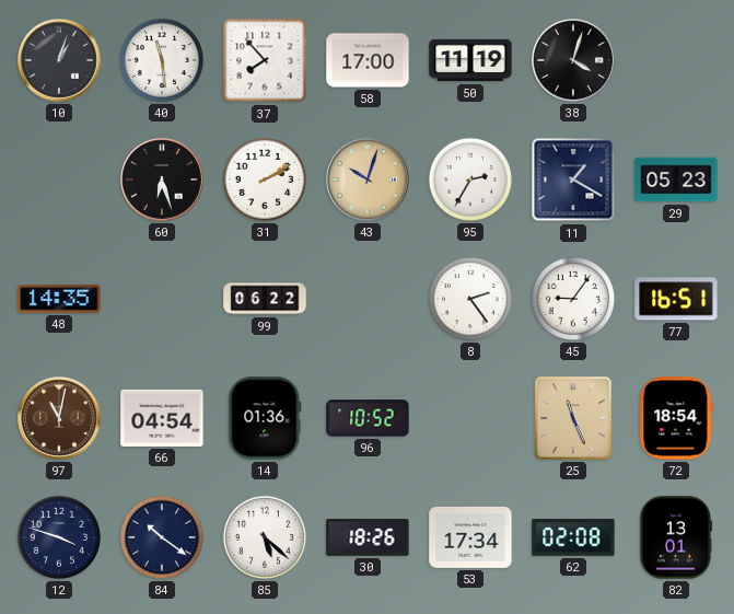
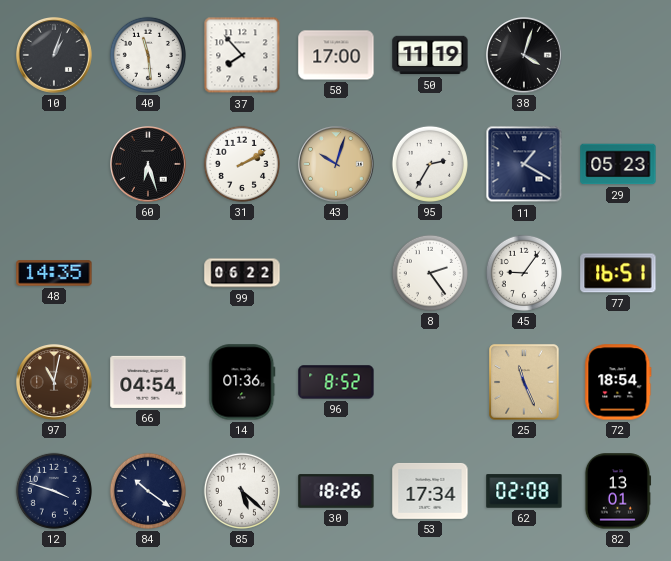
96: 10:52 -> 8:52
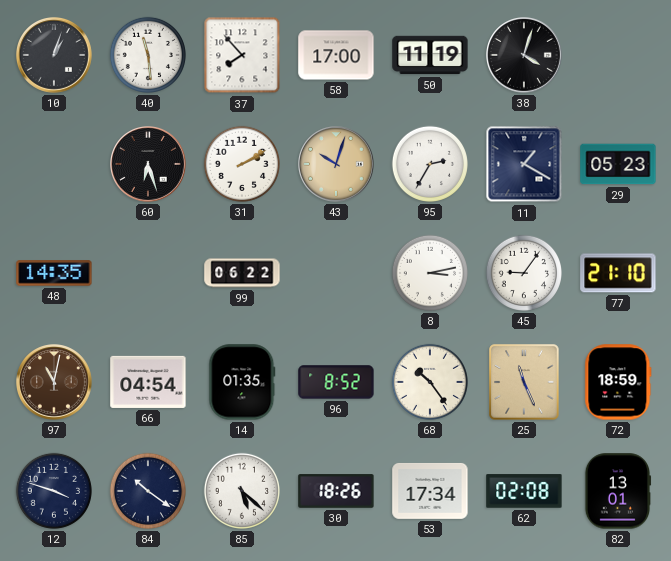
8: 2:24 -> 3:13
77: 16:51 -> 21:10
14: 01:36 -> 01:35
68: none -> 10:24
72: 18:54 -> 18:59
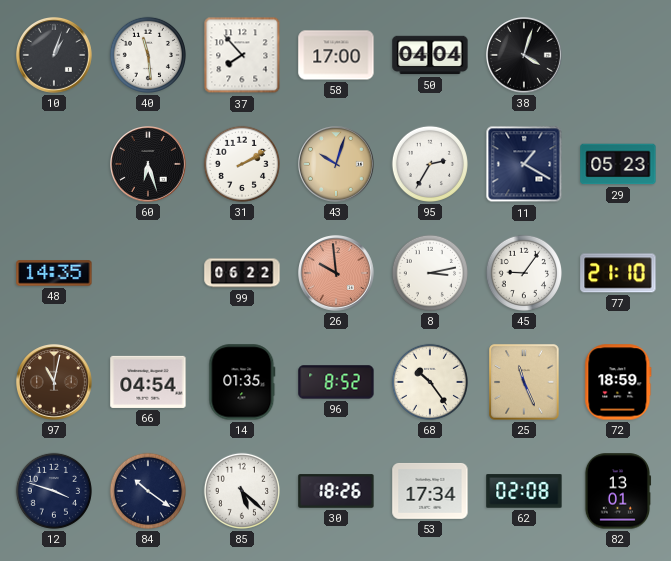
50: 11:19 -> 04:04
26: none -> 9:59
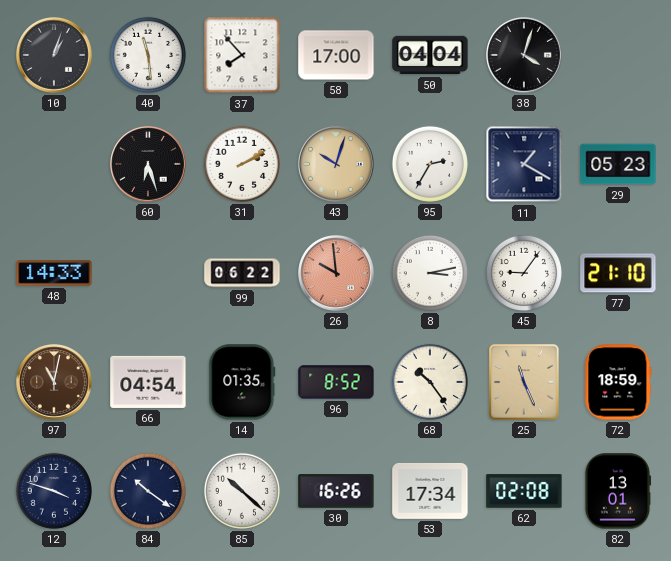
48: 14:35 -> 14:33
85: 5:22 -> 10:22
30: 18:26 -> 16:26
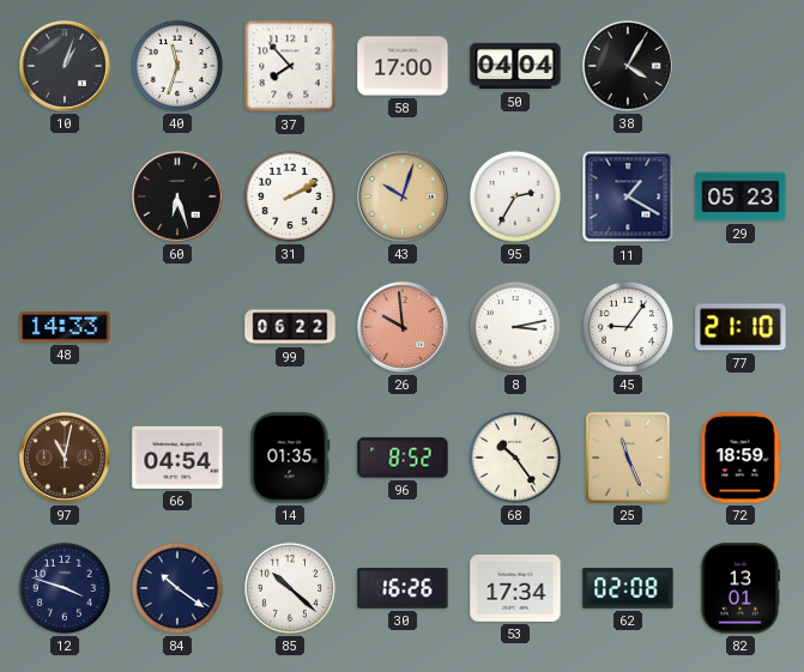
40: 11:29 -> 11:33
38: 4:03 -> 4:05
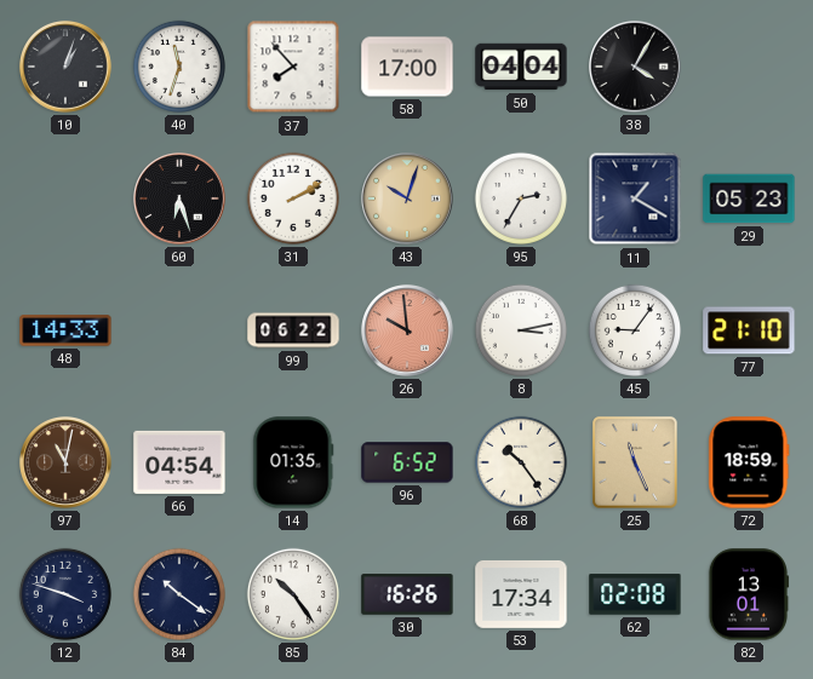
96: 8:52 -> 6:52
85: 10:22 -> 10:24
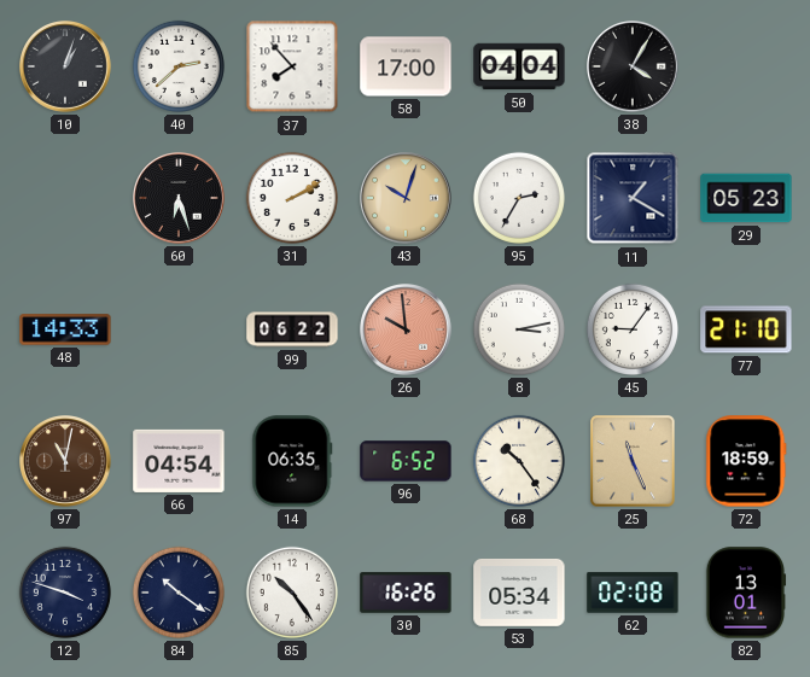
40: 11:33 -> 2:38
14: 01:35 -> 06:35
53: 17:34 -> 05:34
